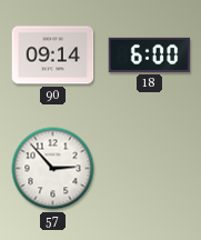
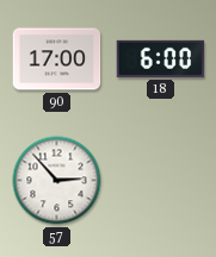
90: 09:14 -> 17:00
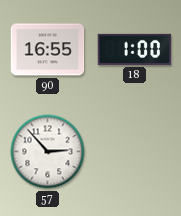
90: 17:00 -> 16:55
18: 6:00 -> 1:00
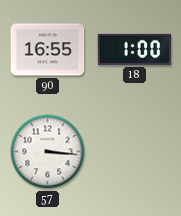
57: 2:53 -> 3:16
